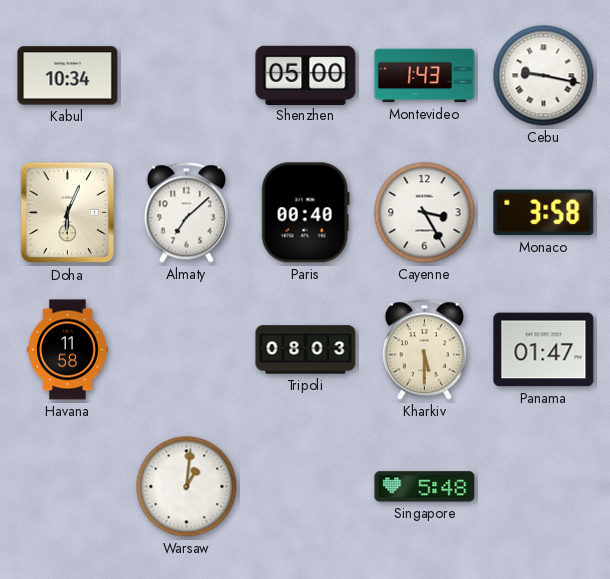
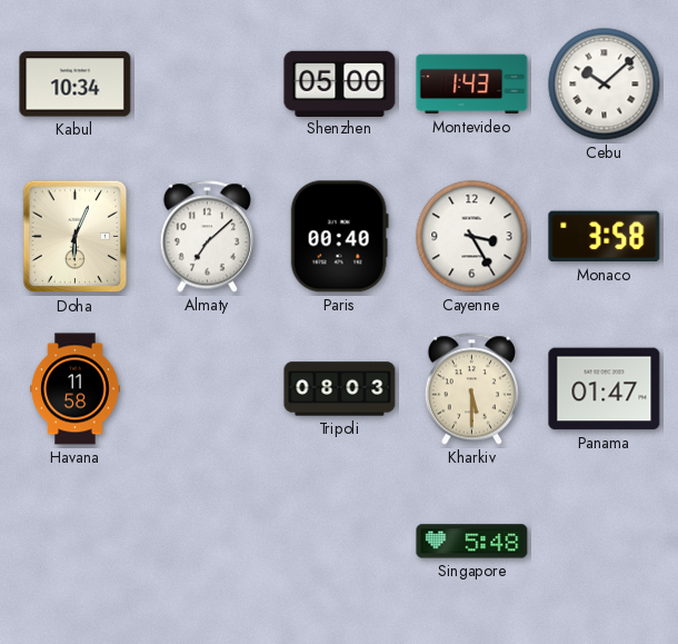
Cebu: 9:17 -> 10:08
Warsaw: 1:01 -> none
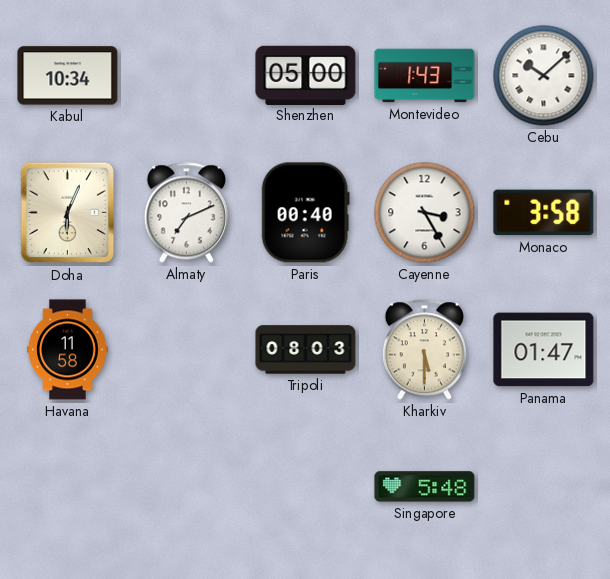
Almaty: 7:08 -> 7:11
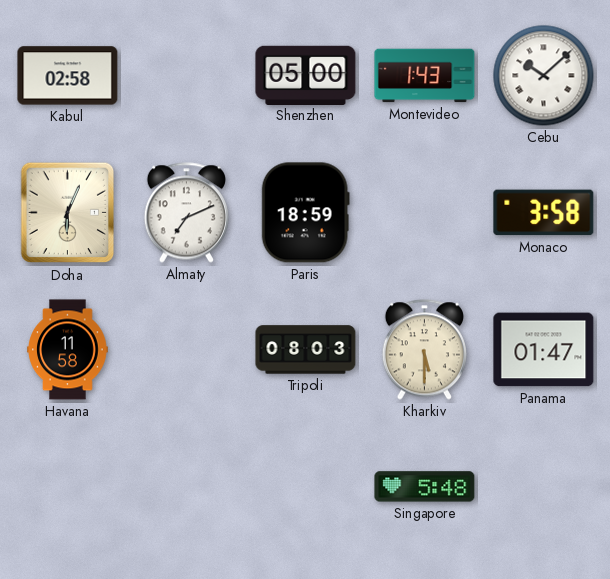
Kabul: 10:34 -> 02:58
Paris: 00:40 -> 18:59
Cayenne: 3:25 -> none
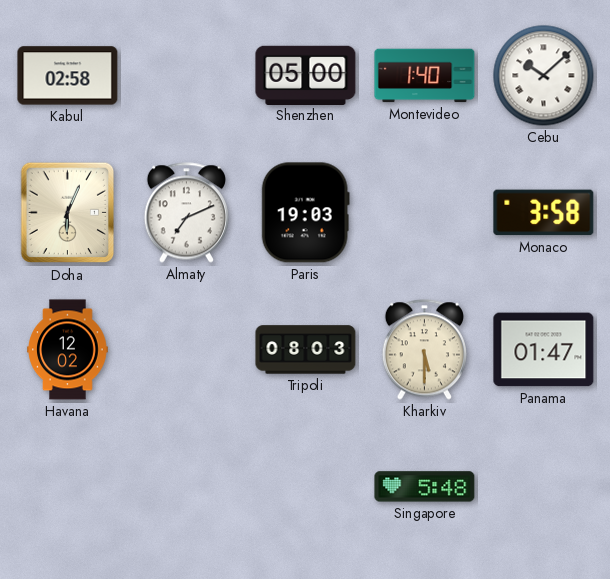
Montevideo: 1:43 -> 1:40
Paris: 18:59 -> 19:03
Havana: 11:58 -> 12:02
